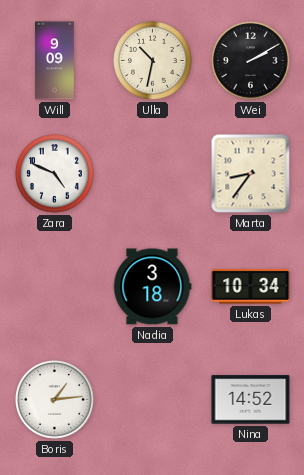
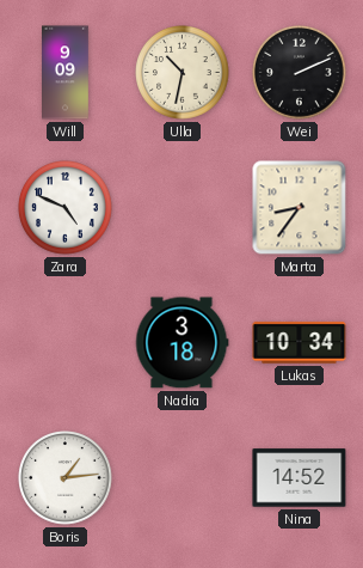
Wei: 2:10 -> 2:11
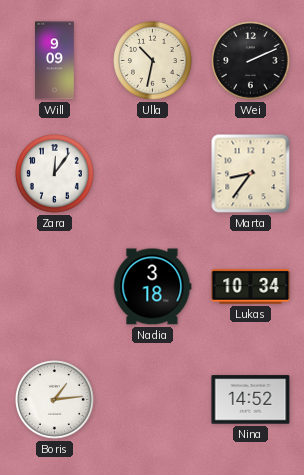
Zara: 4:49 -> 12:06
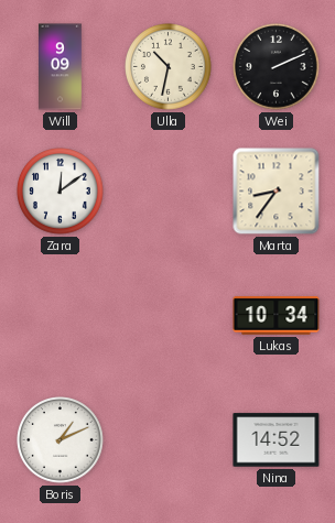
Zara: 12:06 -> 12:09
Nadia: 3:18 -> none
Boris: 1:14 -> 1:11
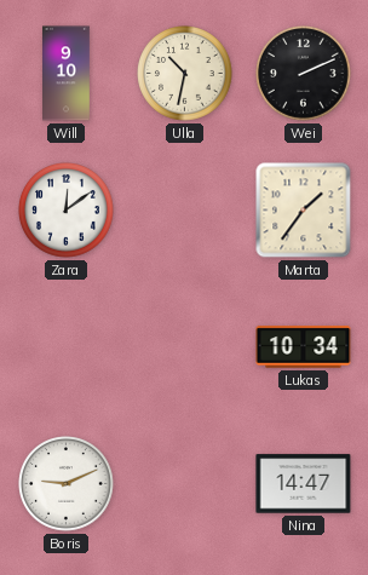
Will: 9:09 -> 9:10
Marta: 8:36 -> 1:36
Boris: 1:11 -> 9:11
Nina: 14:52 -> 14:47
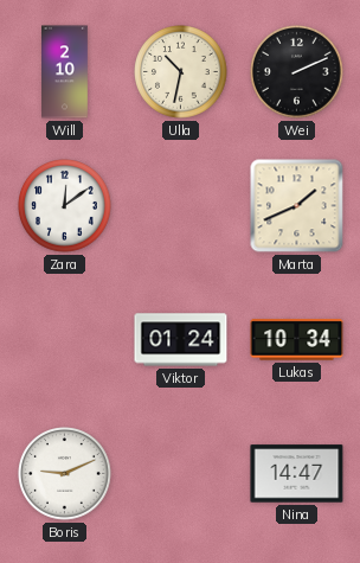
Will: 9:10 -> 2:10
Marta: 1:36 -> 1:41
Viktor: none -> 01:24
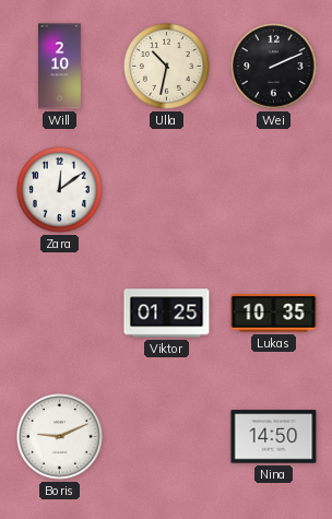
Marta: 1:41 -> none
Viktor: 01:24 -> 01:25
Lukas: 10:34 -> 10:35
Nina: 14:47 -> 14:50
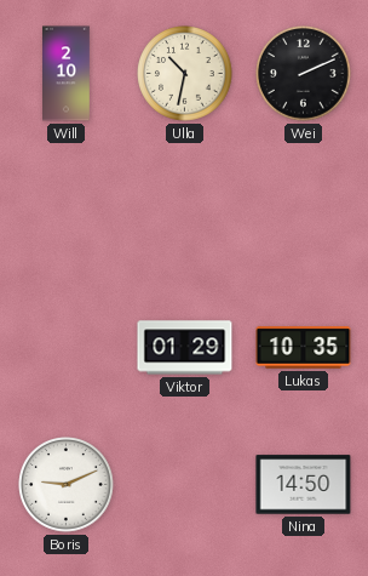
Zara: 12:09 -> none
Viktor: 01:25 -> 01:29
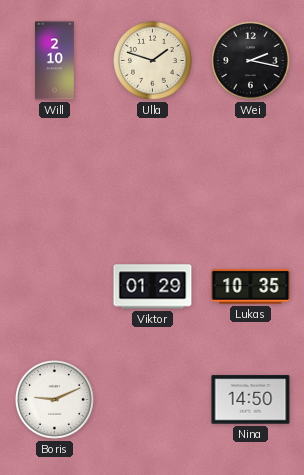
Ulla: 10:32 -> 1:48
Wei: 2:11 -> 2:17
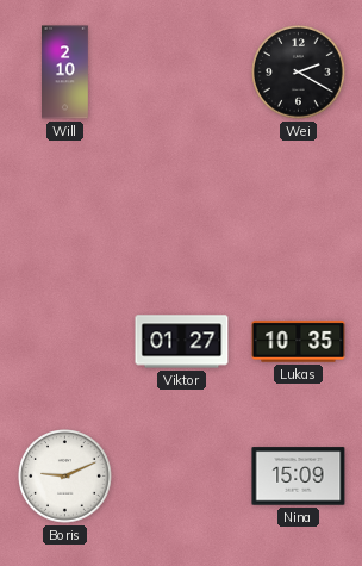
Ulla: 1:48 -> none
Wei: 2:17 -> 2:20
Viktor: 01:29 -> 01:27
Nina: 14:50 -> 15:09
